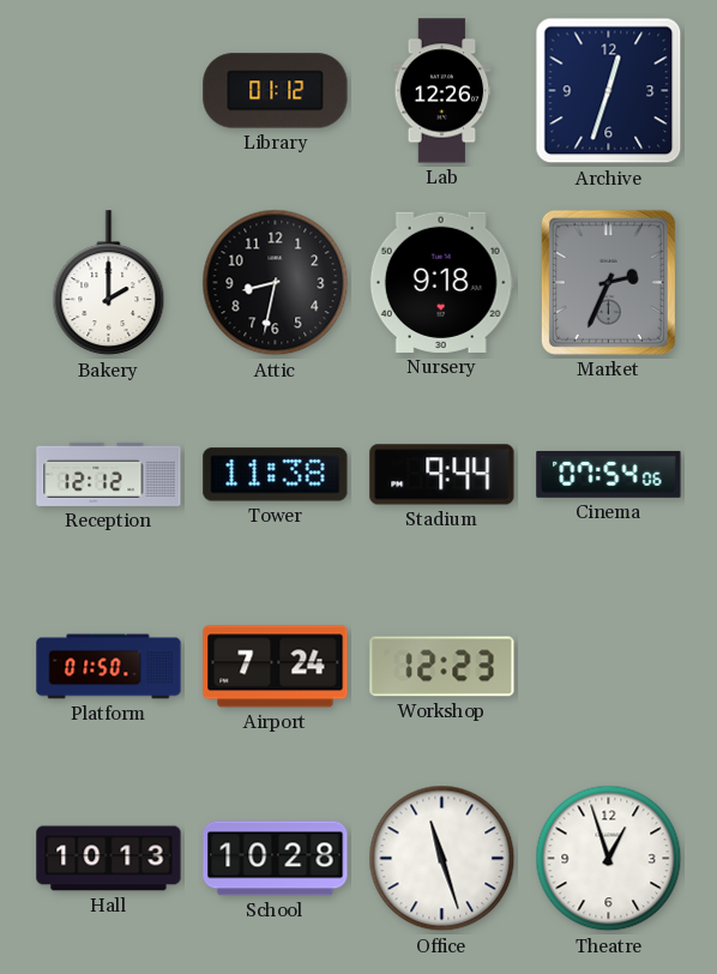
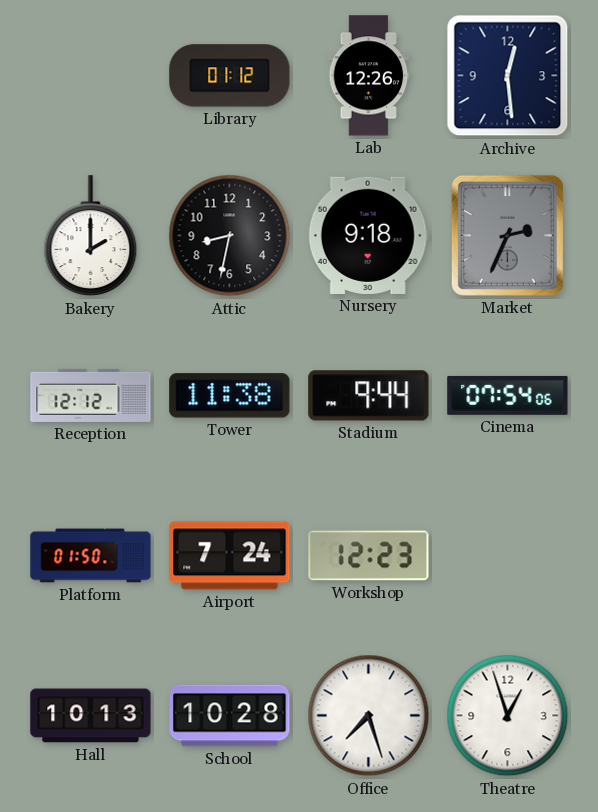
Archive: 12:33 -> 12:29
Office: 11:27 -> 7:27
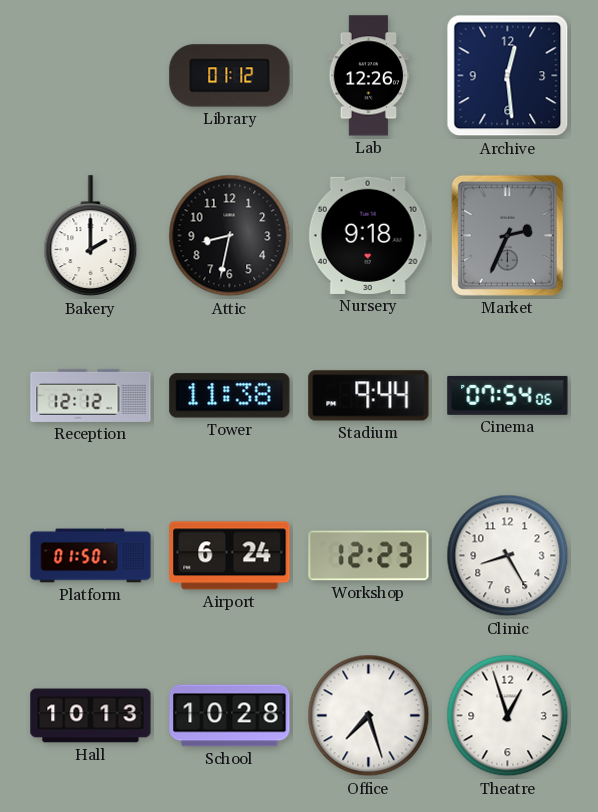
Airport: 7:24 -> 6:24
Clinic: none -> 8:25
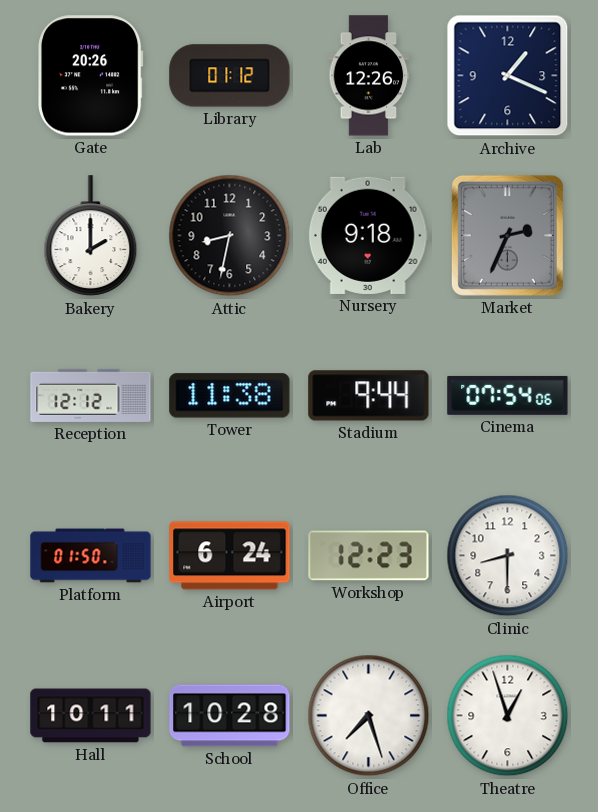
Gate: none -> 20:26
Archive: 12:29 -> 1:19
Clinic: 8:25 -> 8:30
Hall: 10:13 -> 10:11
